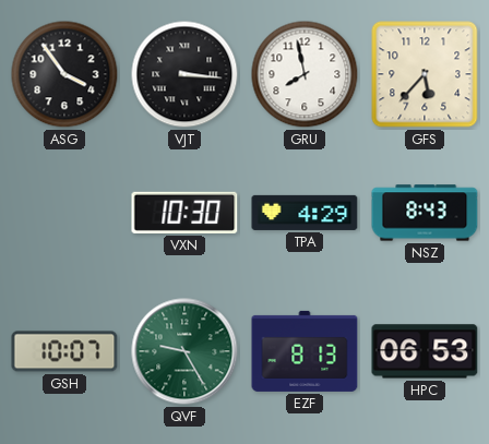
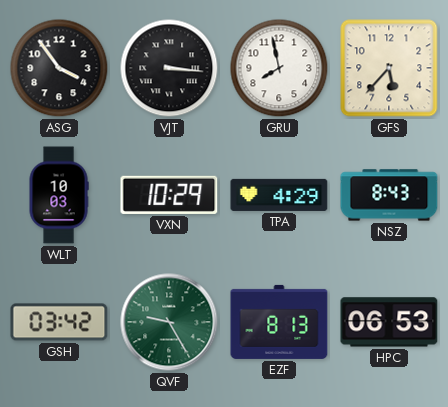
WLT: none -> 10:03
VXN: 10:30 -> 10:29
GSH: 10:07 -> 03:42
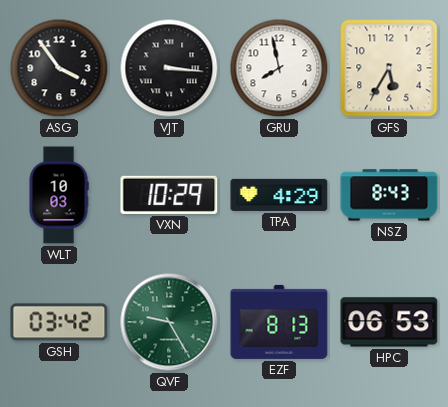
GFS: 5:37 -> 5:35
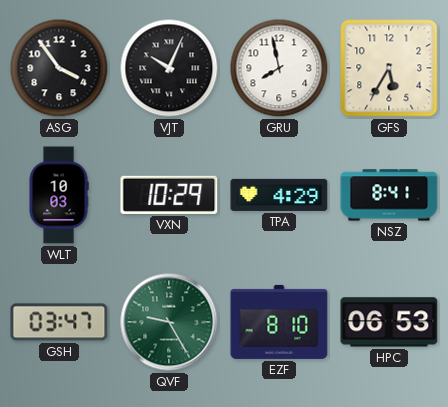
VJT: 3:16 -> 10:04
NSZ: 8:43 -> 8:41
GSH: 03:42 -> 03:47
EZF: 8:13 -> 8:10
